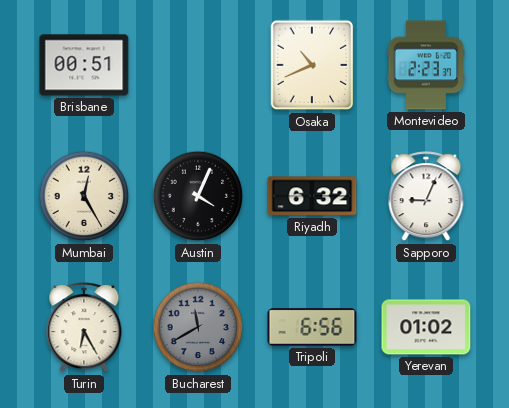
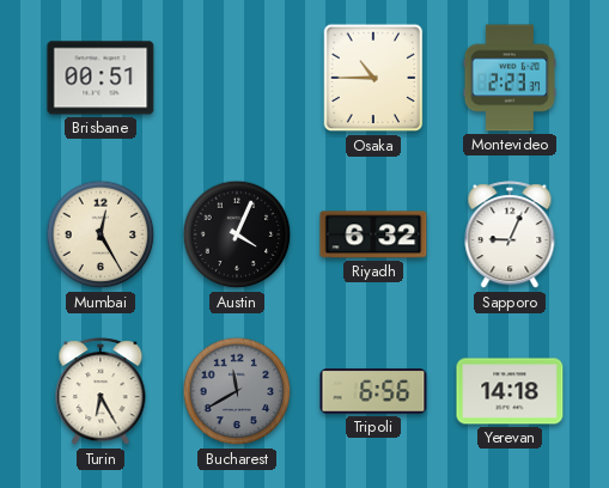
Osaka: 10:41 -> 10:45
Yerevan: 01:02 -> 14:18
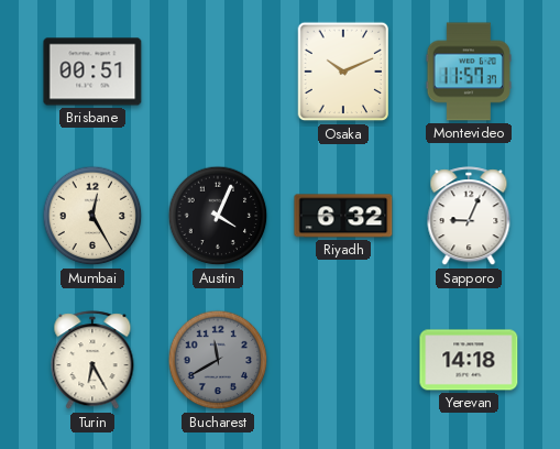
Osaka: 10:45 -> 10:11
Montevideo: 2:23 -> 11:57
Tripoli: 6:56 -> none
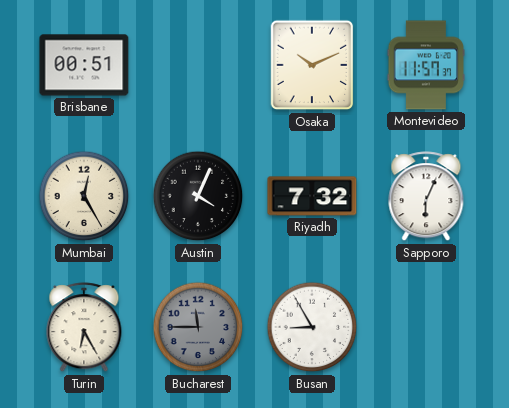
Riyadh: 6:32 -> 7:32
Sapporo: 9:04 -> 6:04
Bucharest: 11:40 -> 11:45
Busan: none -> 8:55
Yerevan: 14:18 -> none
